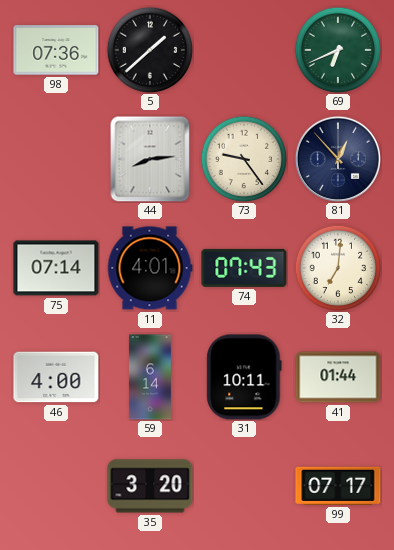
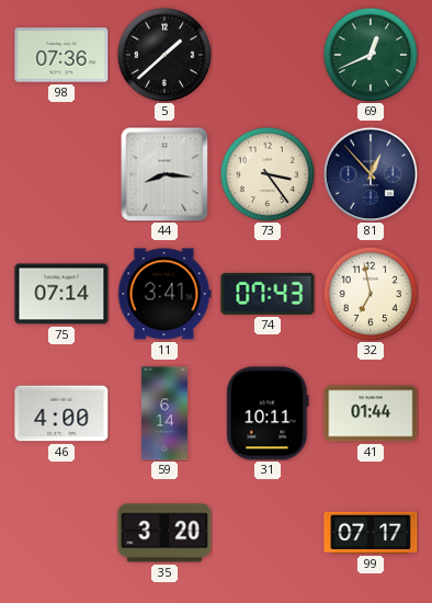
69: 6:41 -> 12:41
44: 8:14 -> 8:16
73: 9:24 -> 3:24
11: 4:01 -> 3:41
32: 7:01 -> 6:58
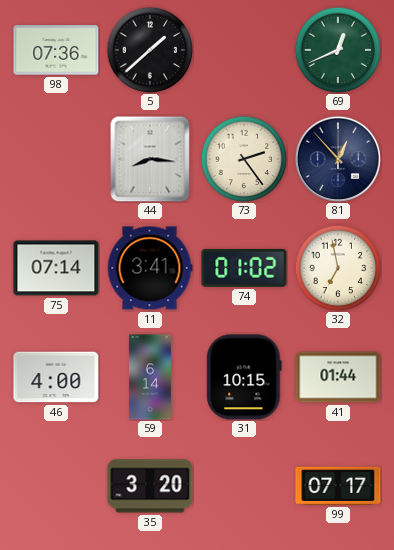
73: 3:24 -> 2:24
74: 07:43 -> 01:02
31: 10:11 -> 10:15
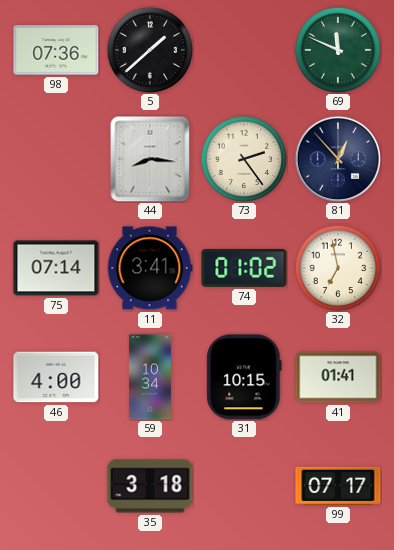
69: 12:41 -> 11:49
59: 6:14 -> 10:34
41: 01:44 -> 01:41
35: 3:20 -> 3:18
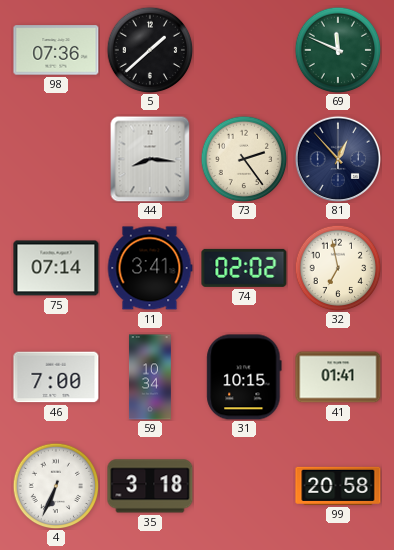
74: 01:02 -> 02:02
46: 4:00 -> 7:00
4: none -> 6:34
99: 07:17 -> 20:58
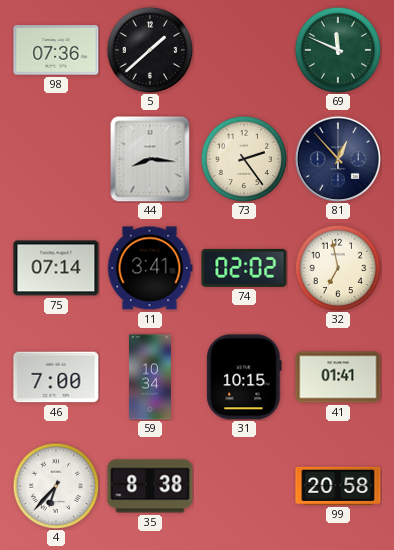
4: 6:34 -> 6:37
35: 3:18 -> 8:38
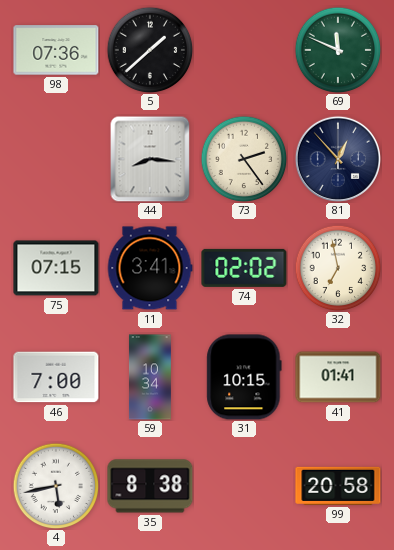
75: 07:14 -> 07:15
4: 6:37 -> 5:43
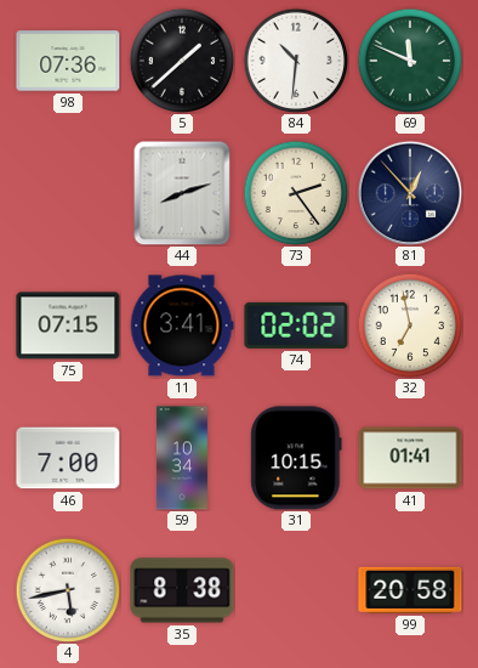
84: none -> 10:31
44: 8:16 -> 8:12
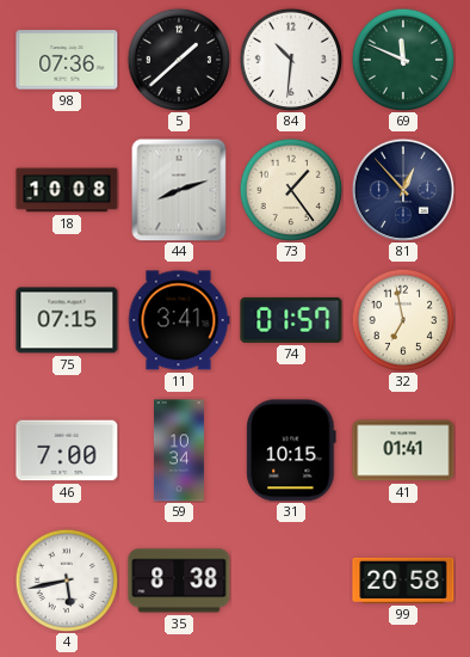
18: none -> 10:08
73: 2:24 -> 1:24
74: 02:02 -> 01:57
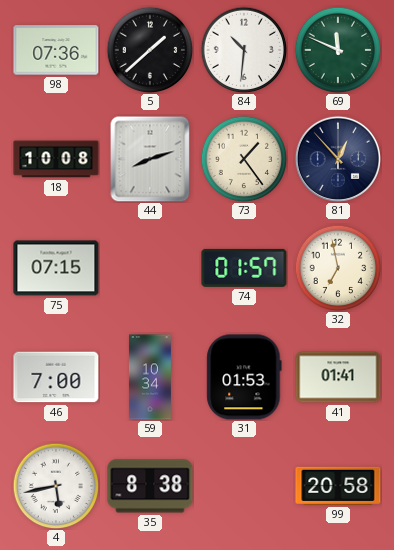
11: 3:41 -> none
31: 10:15 -> 01:53
